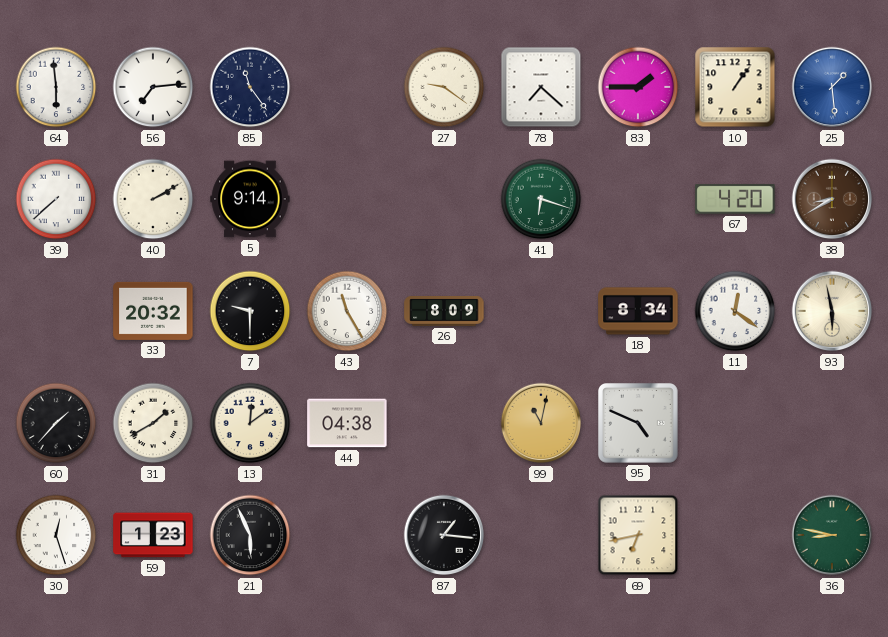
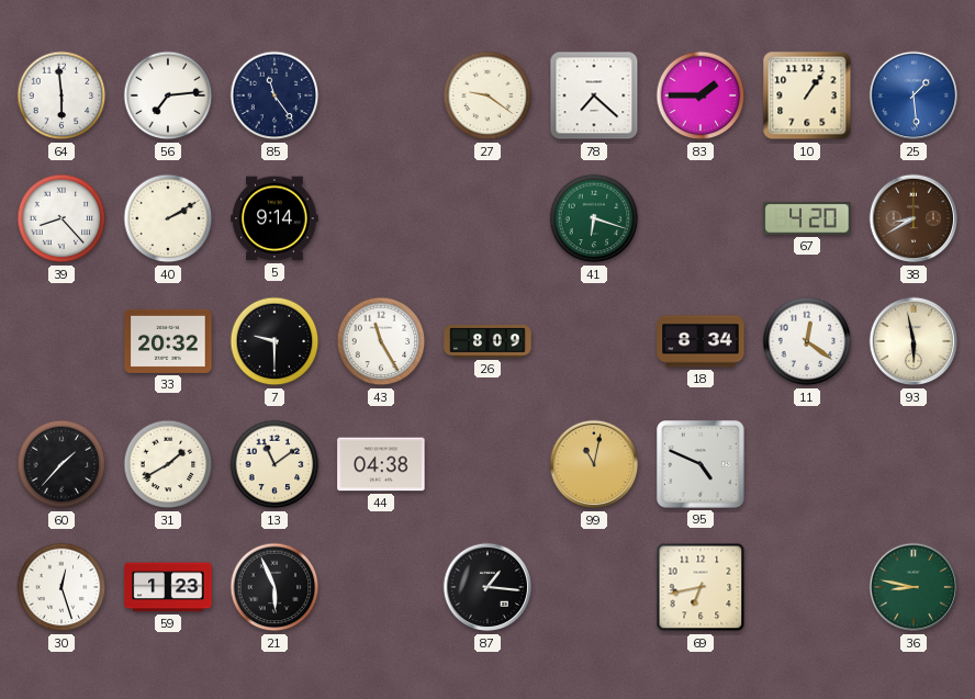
39: 7:38 -> 8:23
13: 12:09 -> 11:09
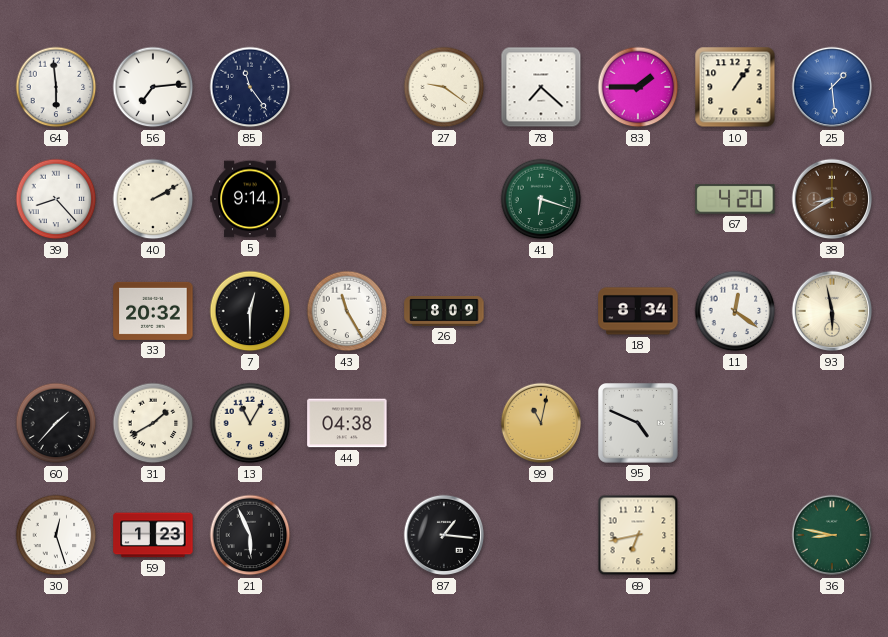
7: 9:30 -> 12:30
13: 11:09 -> 11:05
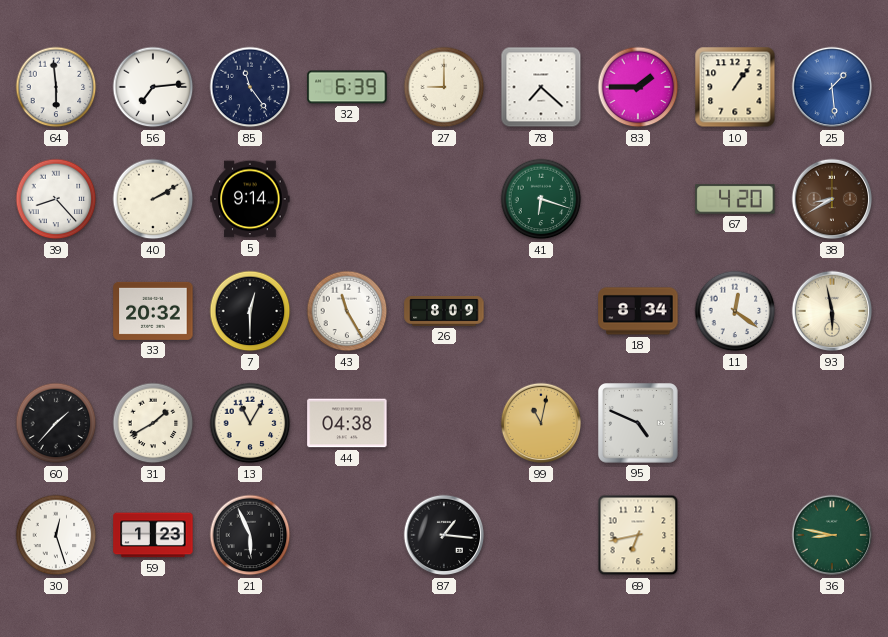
32: none -> 6:39
27: 9:21 -> 9:00
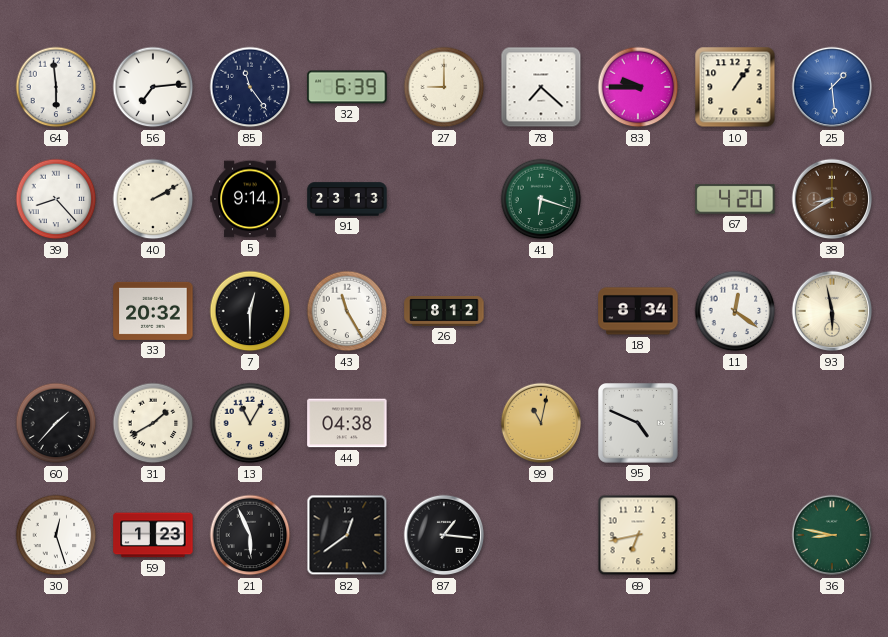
83: 1:45 -> 9:45
91: none -> 23:13
26: 8:09 -> 8:12
82: none -> 12:39
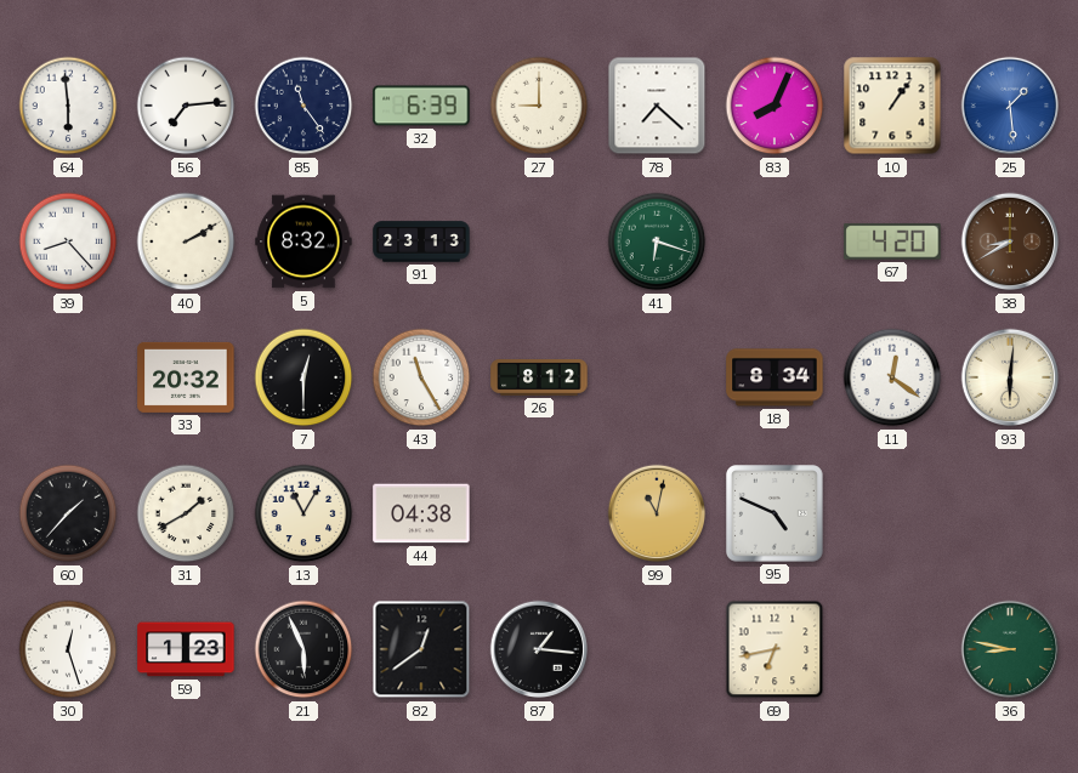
83: 9:45 -> 8:04
5: 9:14 -> 8:32
93: 5:58 -> 6:01
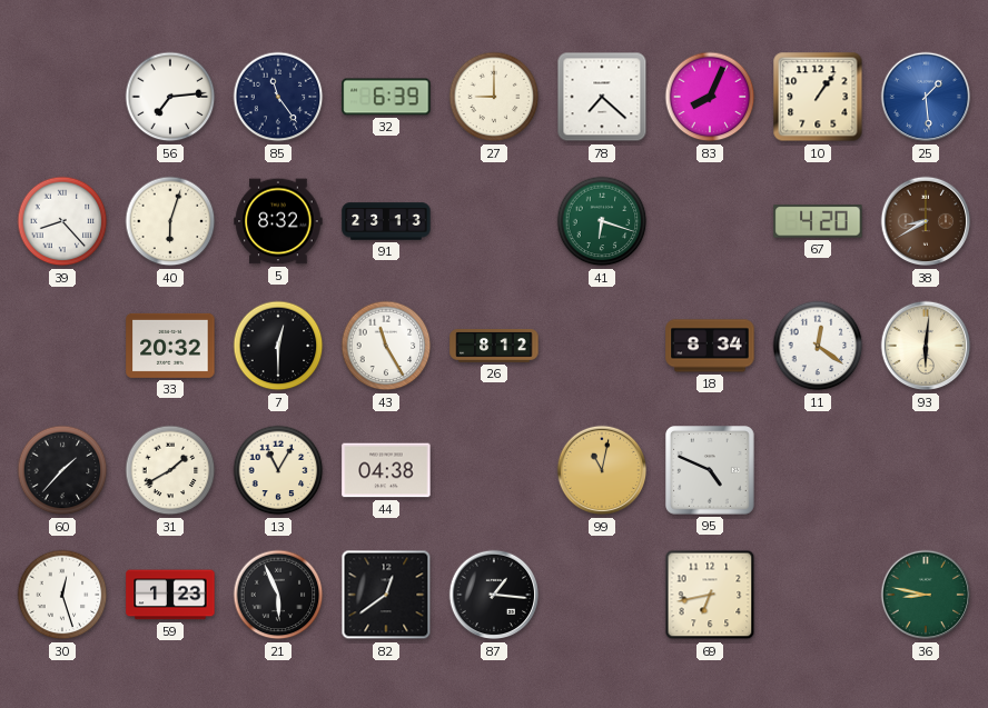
64: 5:59 -> none
40: 2:10 -> 6:03
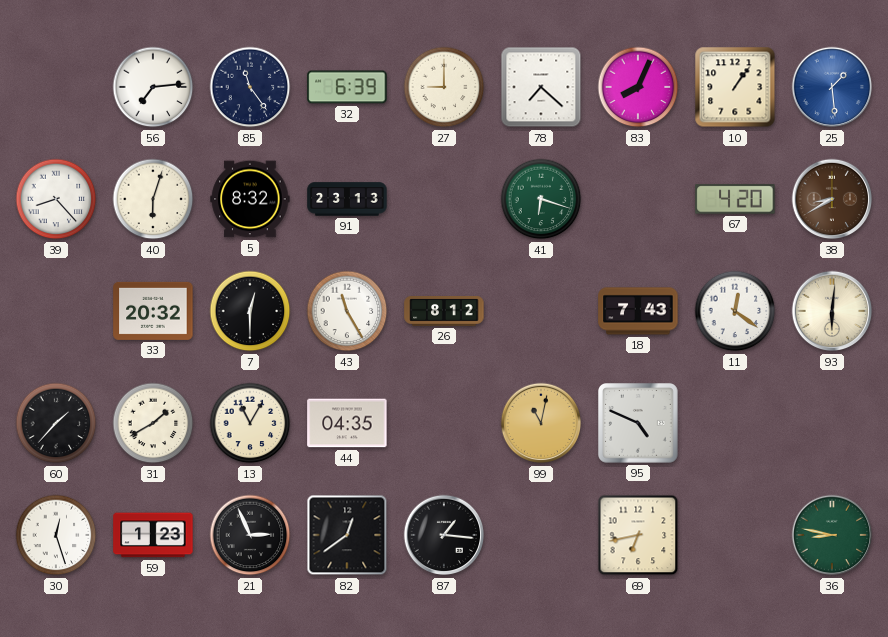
18: 8:34 -> 7:43
44: 04:38 -> 04:35
21: 5:56 -> 2:56
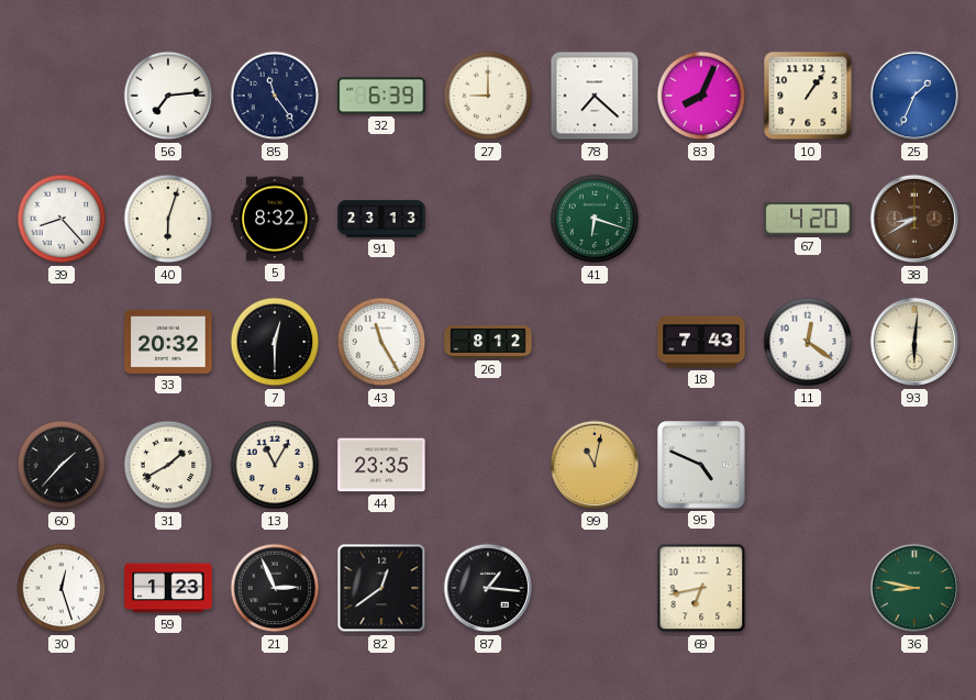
25: 1:29 -> 1:34
44: 04:35 -> 23:35
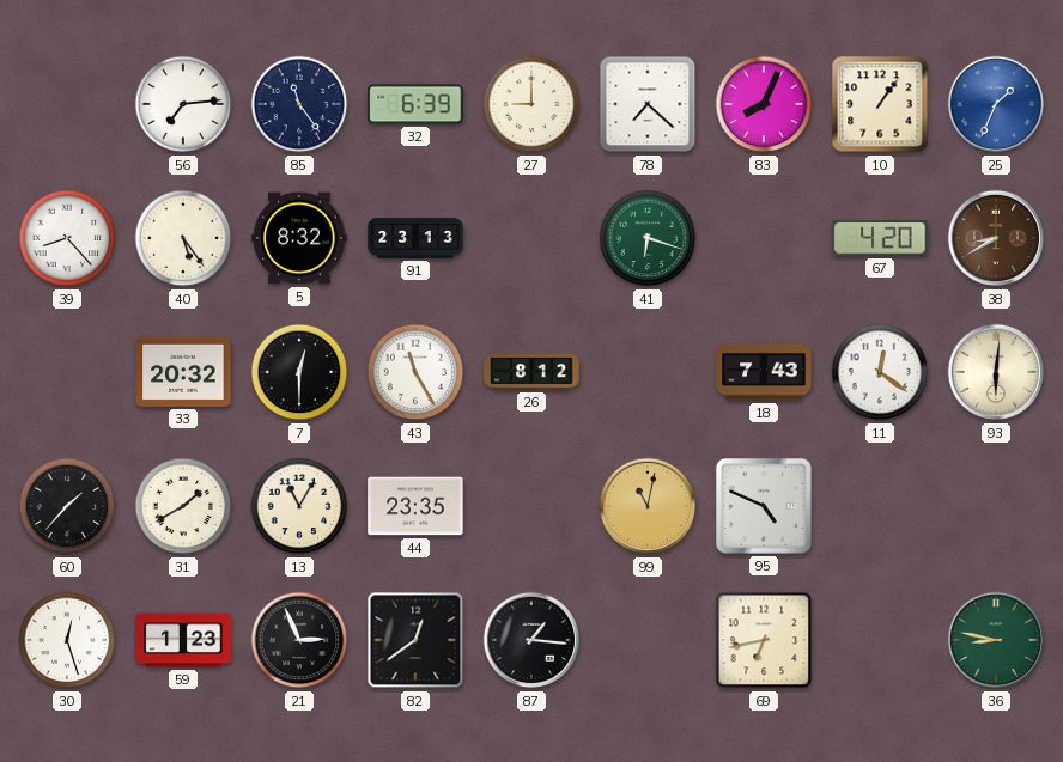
40: 6:03 -> 5:24
